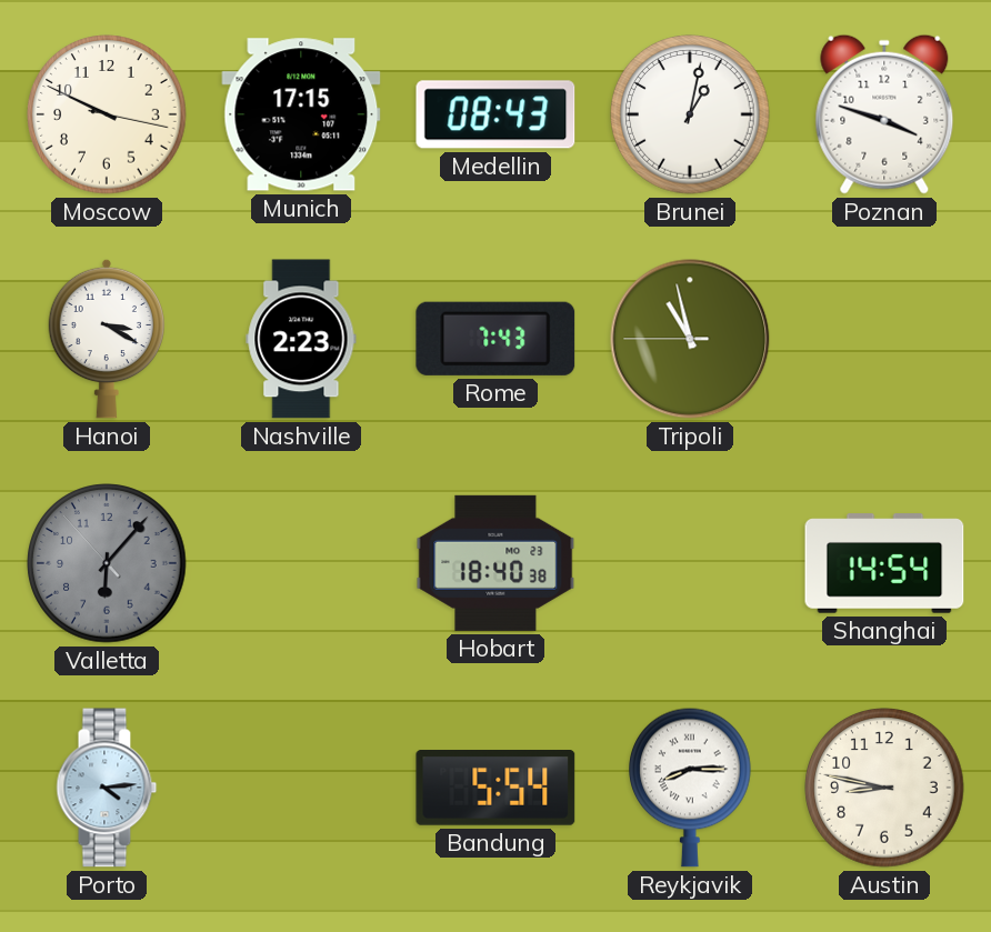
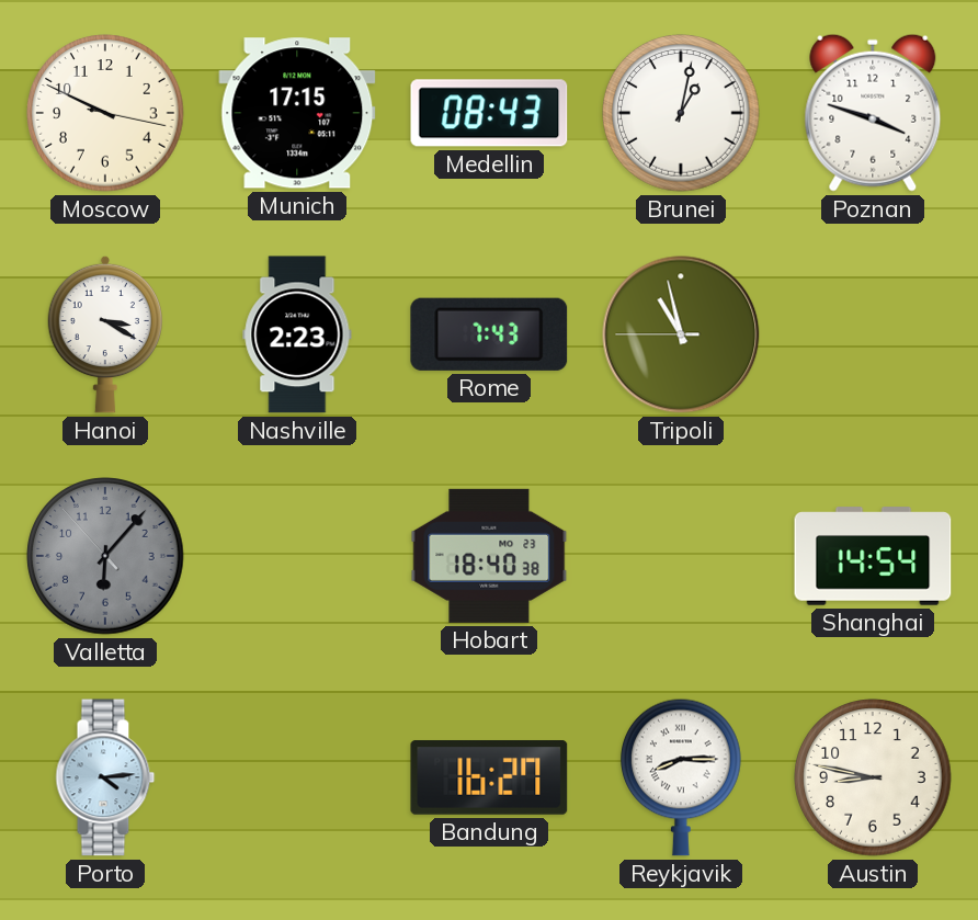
Bandung: 5:54 -> 16:27
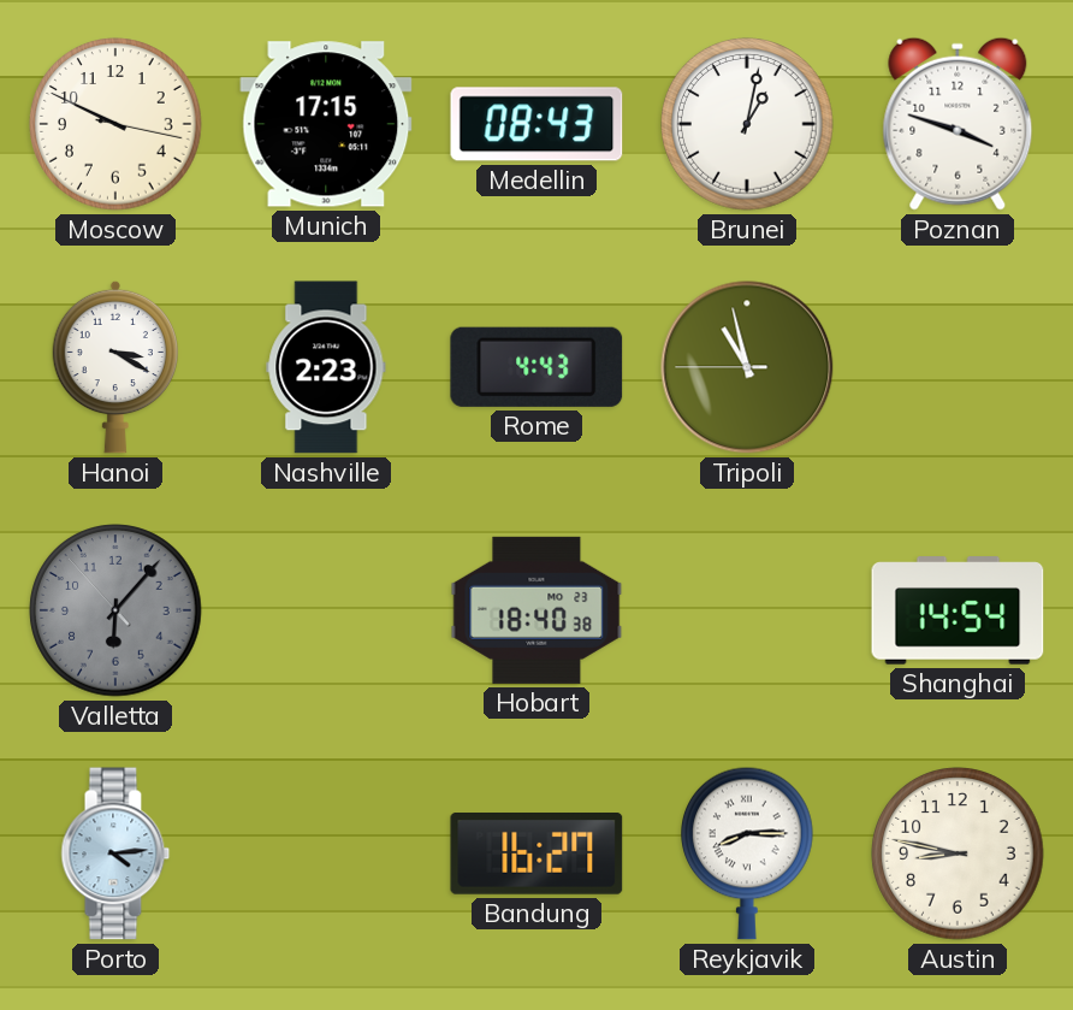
Rome: 7:43 -> 4:43
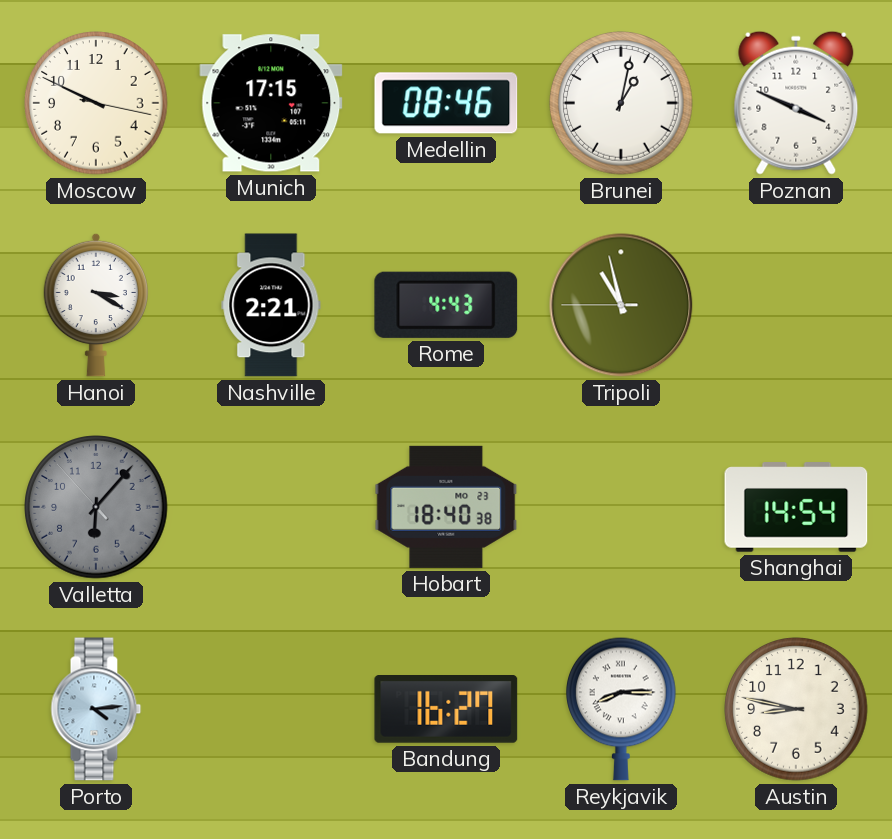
Medellin: 08:43 -> 08:46
Poznan: 3:48 -> 3:49
Nashville: 2:23 -> 2:21
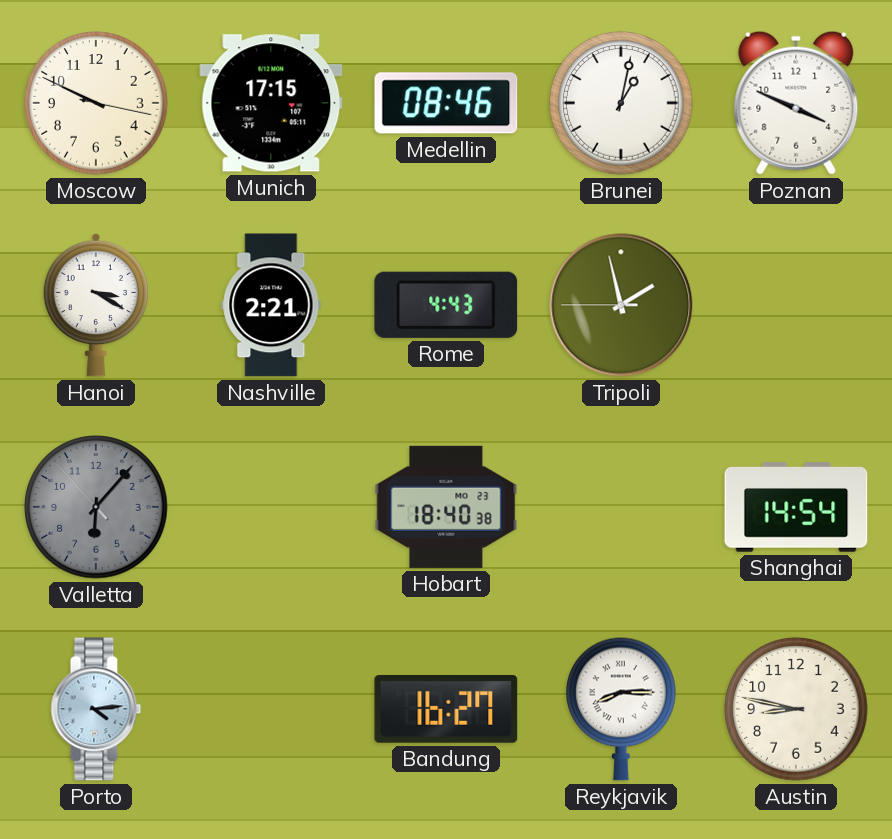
Tripoli: 10:57 -> 1:57
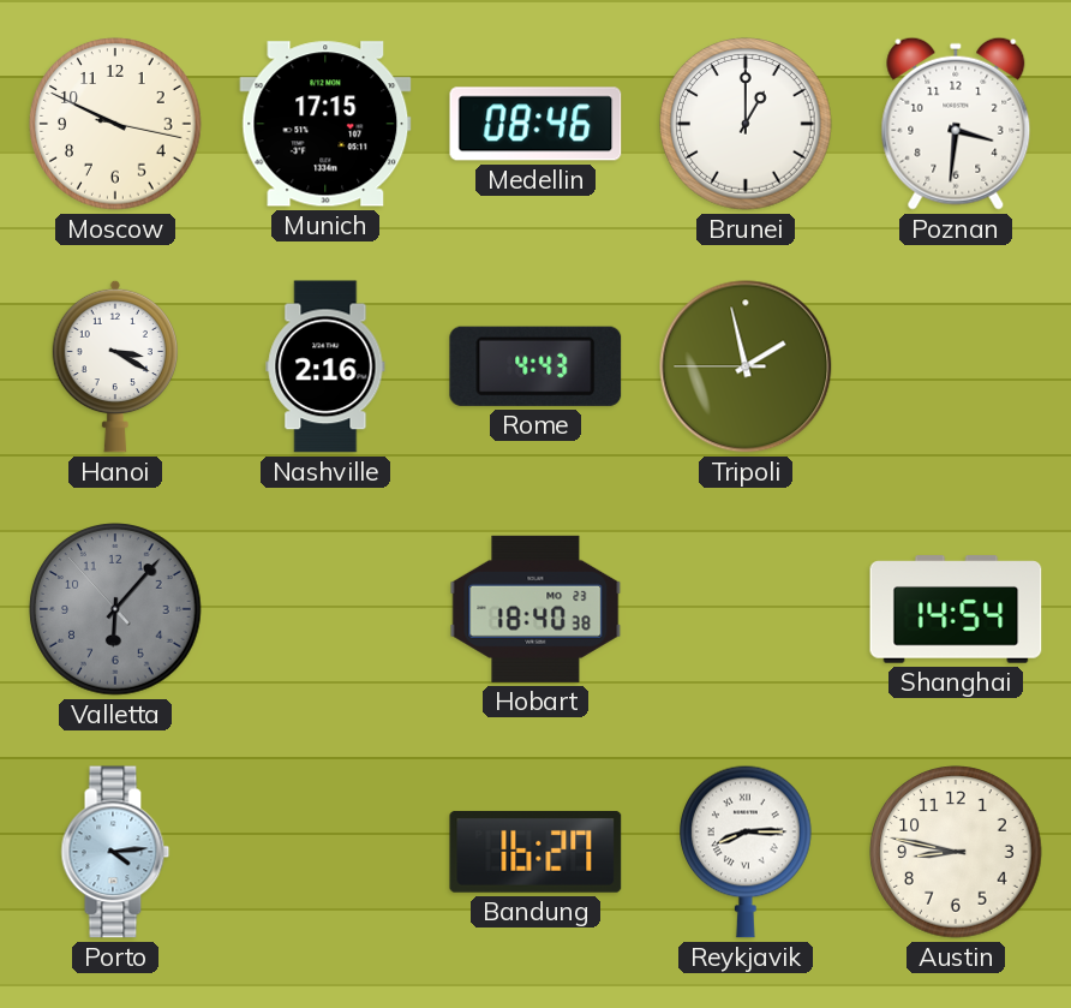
Brunei: 1:02 -> 1:00
Poznan: 3:49 -> 3:31
Nashville: 2:21 -> 2:16
